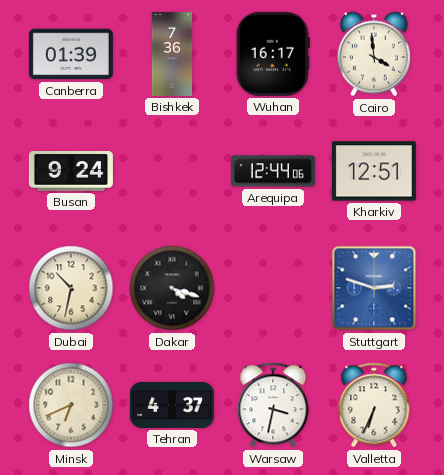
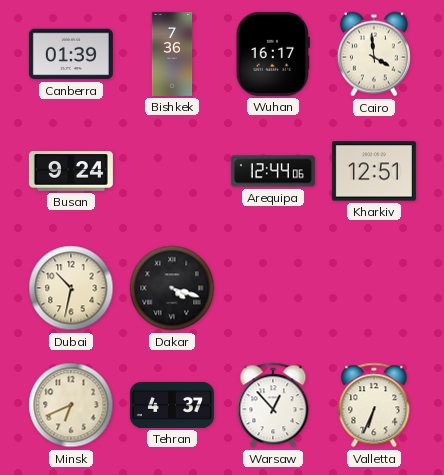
Stuttgart: 2:48 -> none
Warsaw: 3:32 -> 12:53
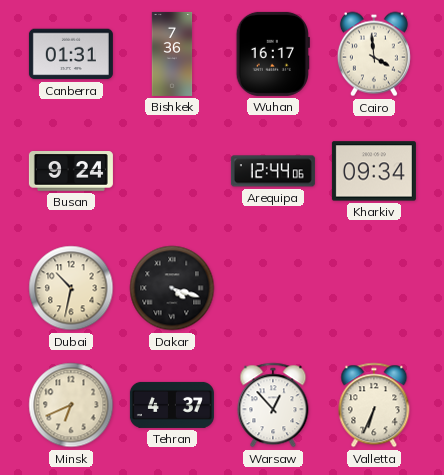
Canberra: 01:39 -> 01:31
Kharkiv: 12:51 -> 09:34
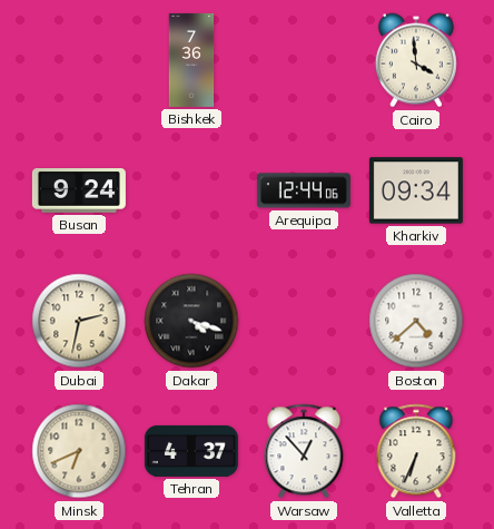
Canberra: 01:31 -> none
Wuhan: 16:17 -> none
Dubai: 10:32 -> 2:32
Boston: none -> 4:38
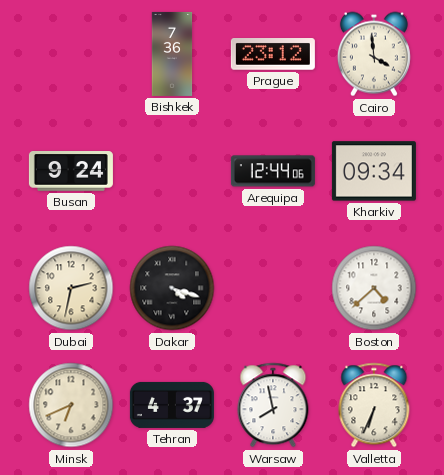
Prague: none -> 23:12
Warsaw: 12:53 -> 7:58
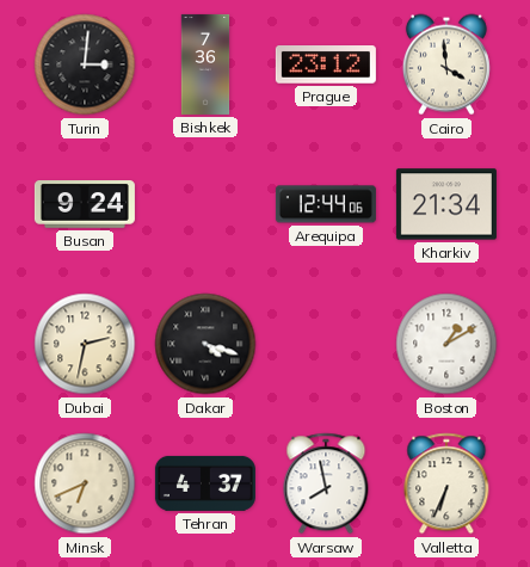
Turin: none -> 3:01
Kharkiv: 09:34 -> 21:34
Boston: 4:38 -> 1:10
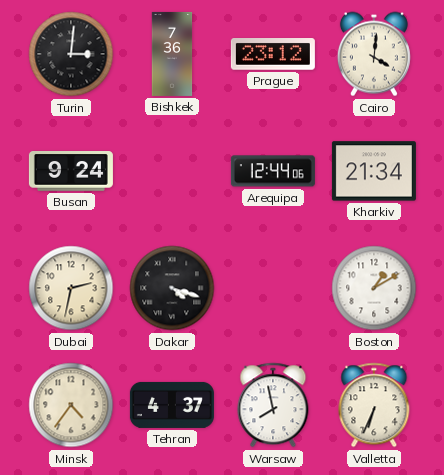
Cairo: 3:59 -> 4:01
Minsk: 6:41 -> 4:36
